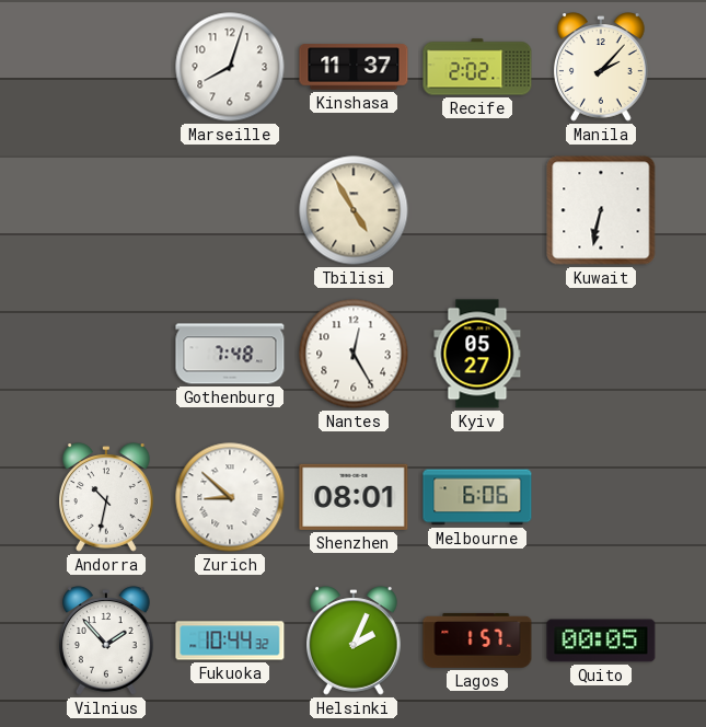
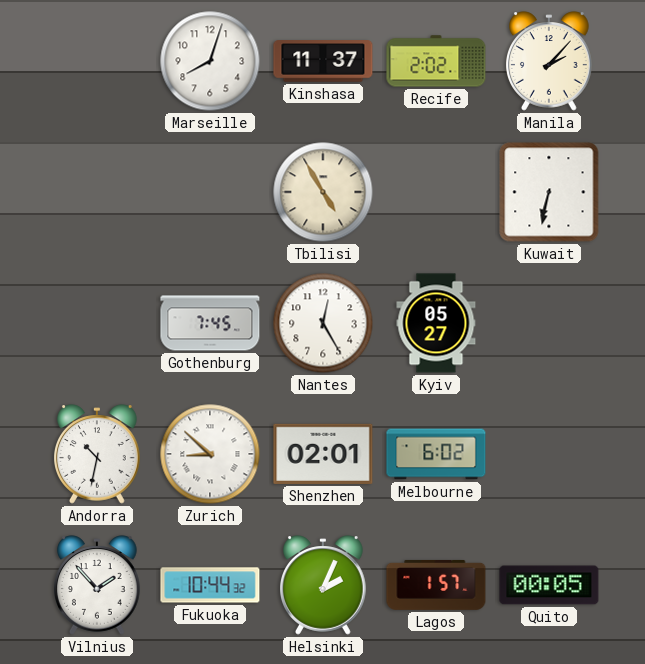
Gothenburg: 7:48 -> 7:45
Shenzhen: 08:01 -> 02:01
Melbourne: 6:06 -> 6:02
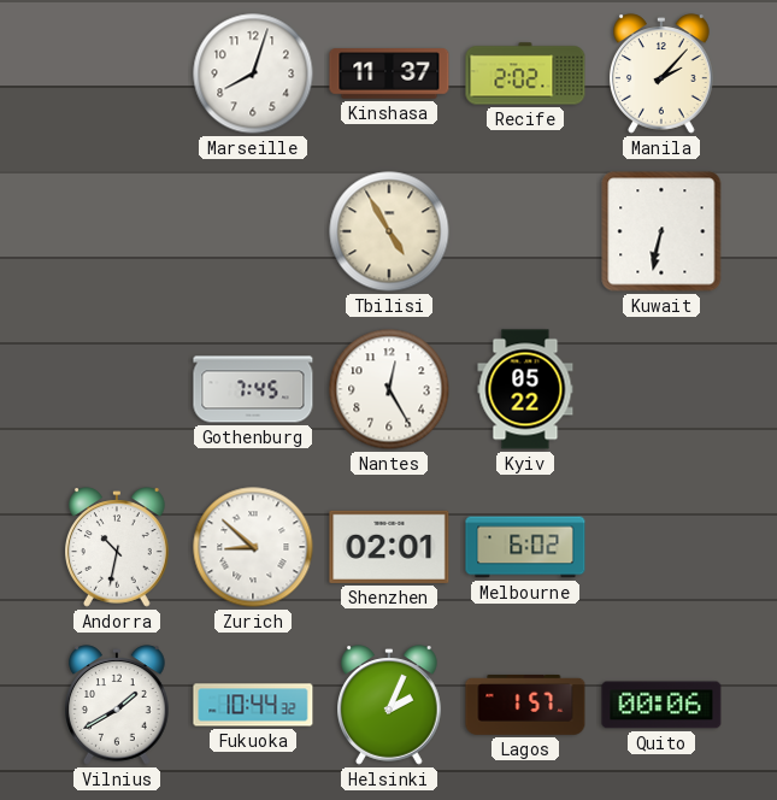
Kyiv: 05:27 -> 05:22
Vilnius: 1:53 -> 1:40
Quito: 00:05 -> 00:06
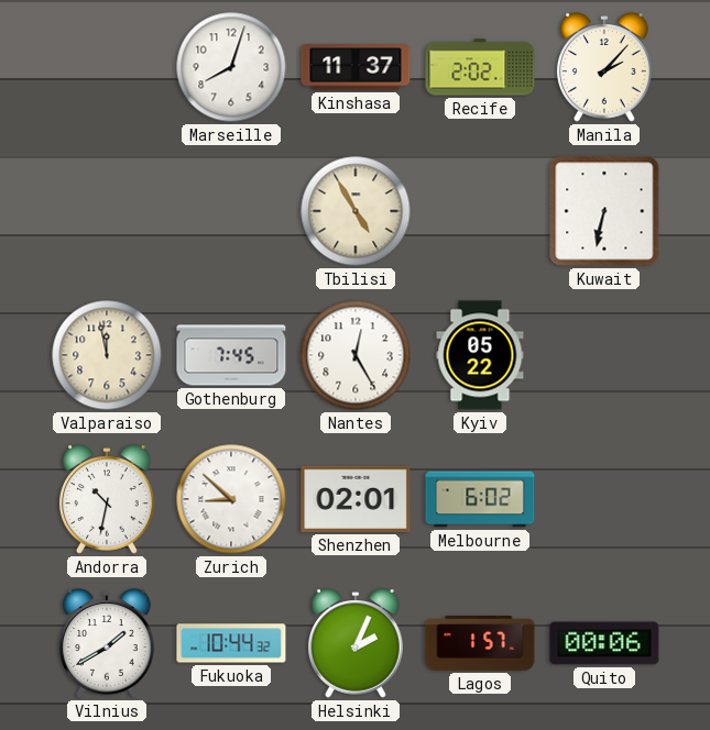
Valparaiso: none -> 11:58
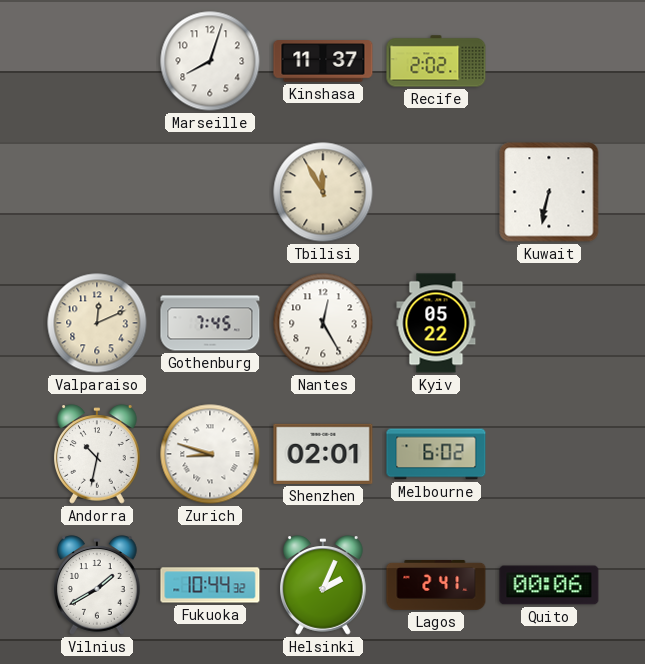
Manila: 2:07 -> none
Tbilisi: 4:55 -> 11:55
Valparaiso: 11:58 -> 12:11
Zurich: 8:52 -> 8:48
Lagos: 1:57 -> 2:41
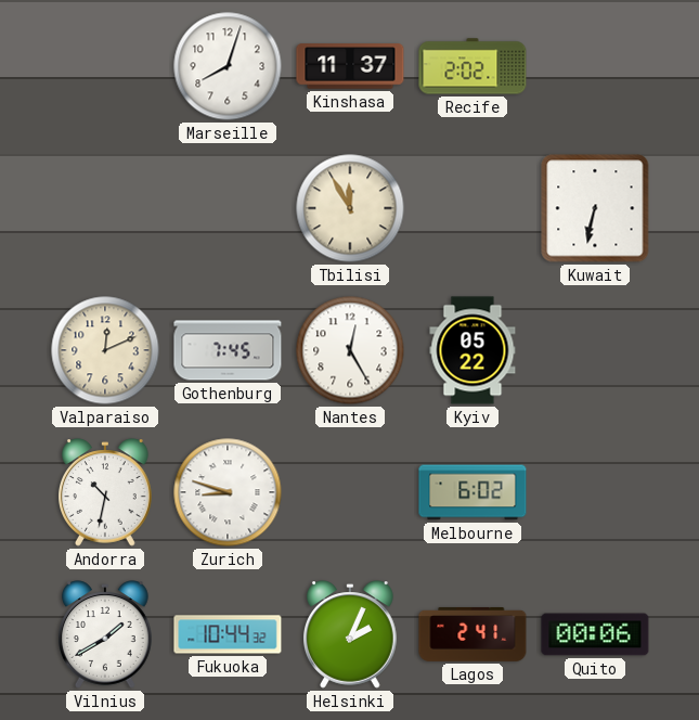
Shenzhen: 02:01 -> none
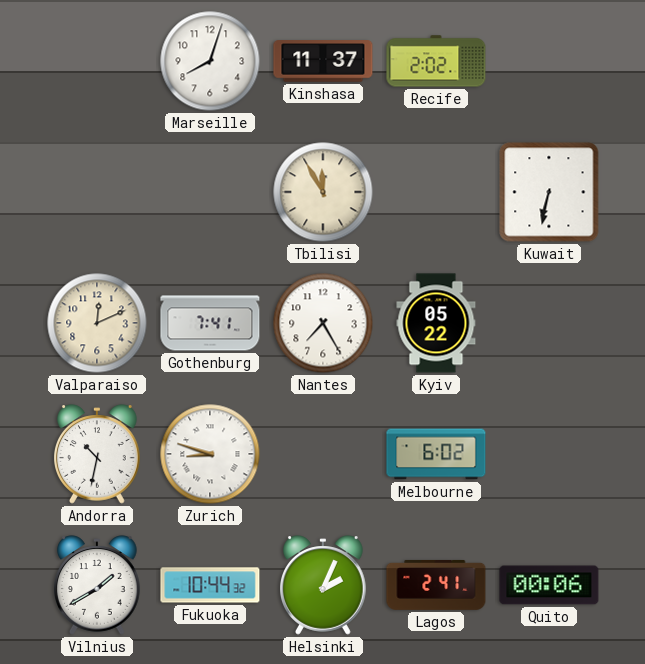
Gothenburg: 7:45 -> 7:41
Nantes: 12:25 -> 7:25
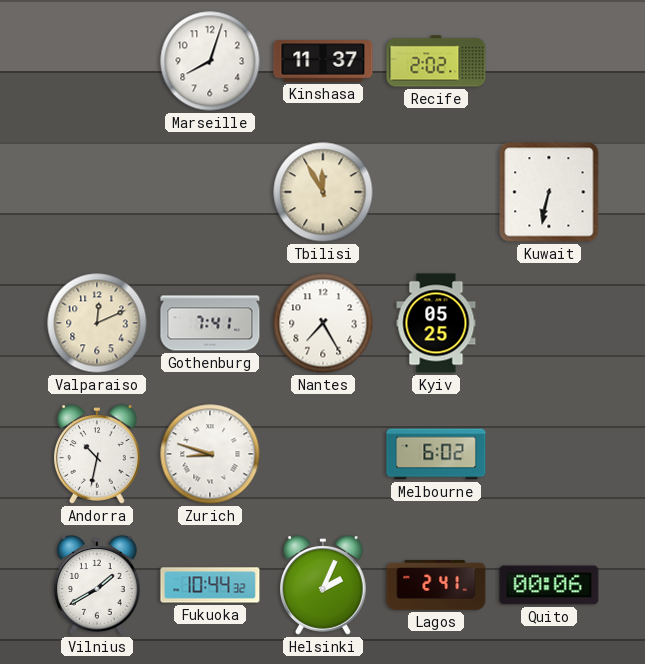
Kyiv: 05:22 -> 05:25
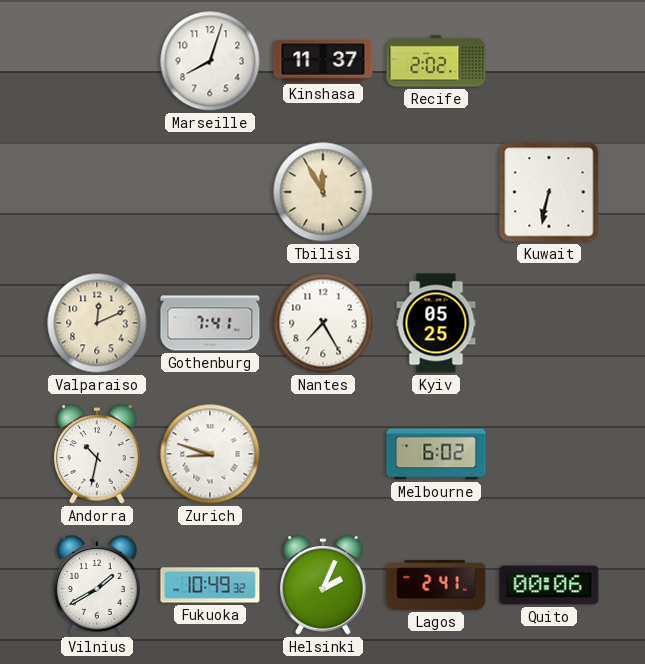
Fukuoka: 10:44 -> 10:49
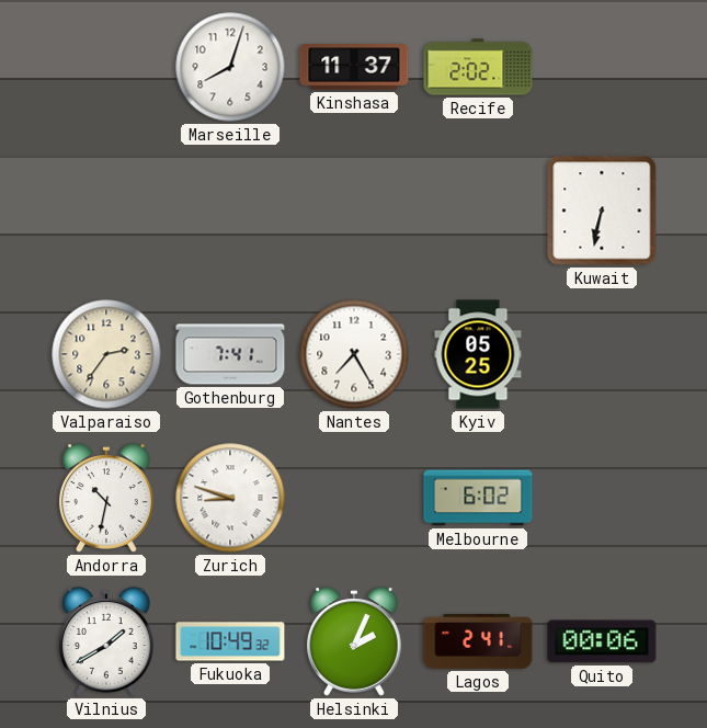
Tbilisi: 11:55 -> none
Valparaiso: 12:11 -> 2:36
